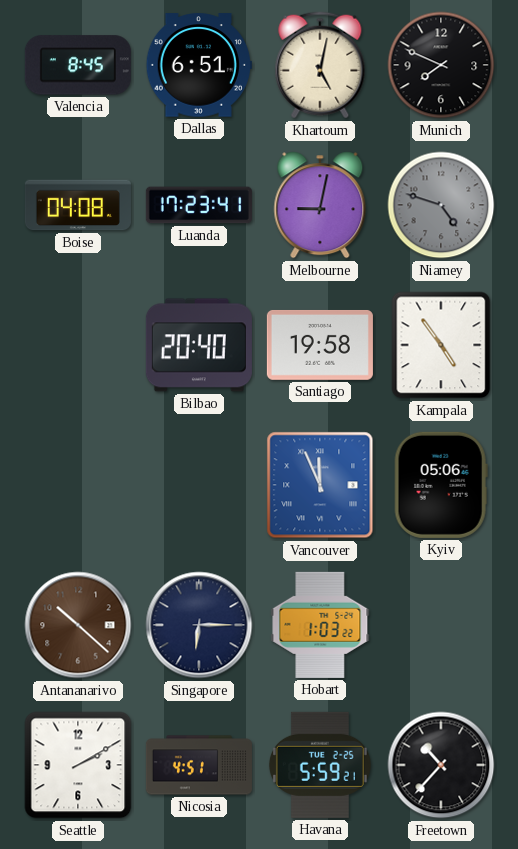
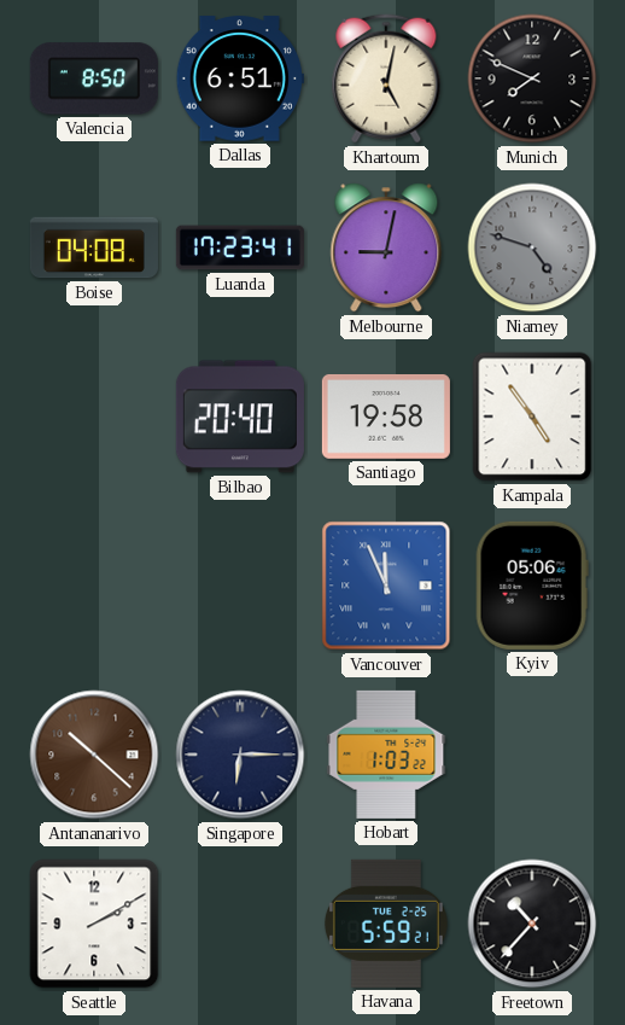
Valencia: 8:45 -> 8:50
Nicosia: 4:51 -> none
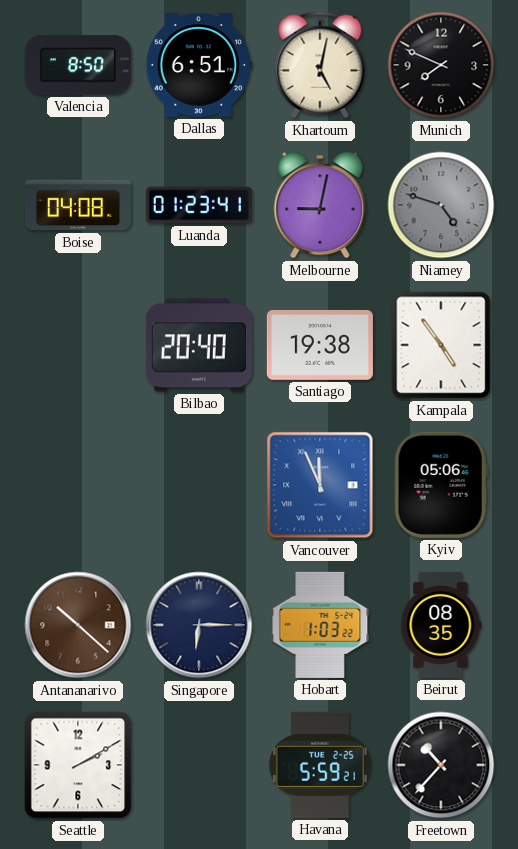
Luanda: 17:23 -> 01:23
Santiago: 19:58 -> 19:38
Beirut: none -> 08:35
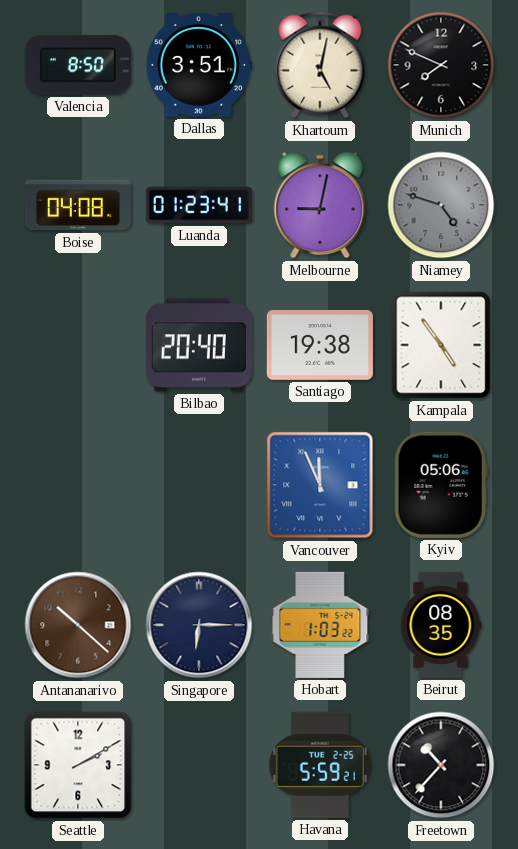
Dallas: 6:51 -> 3:51
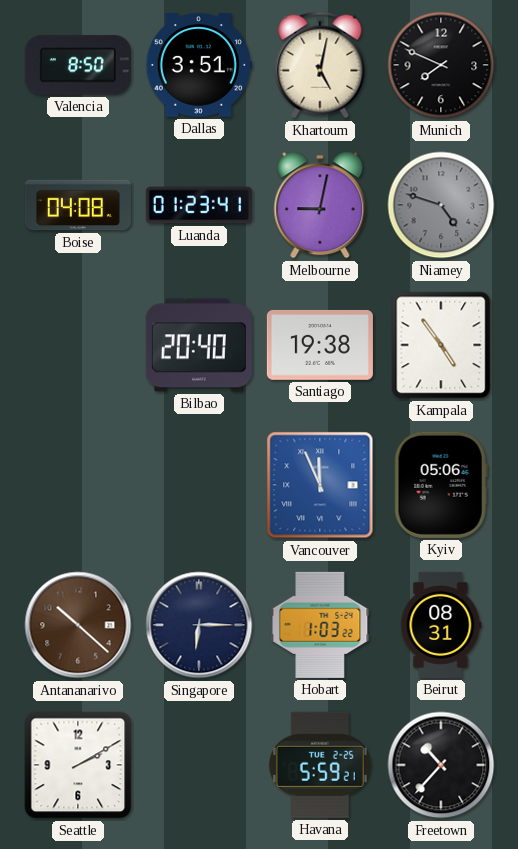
Beirut: 08:35 -> 08:31
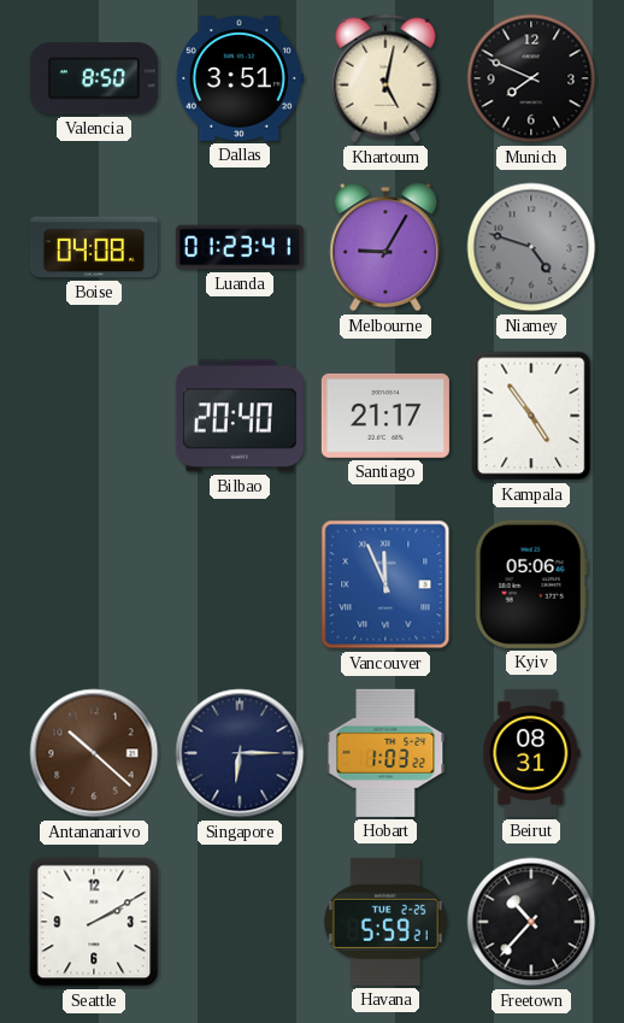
Melbourne: 9:02 -> 9:05
Santiago: 19:38 -> 21:17
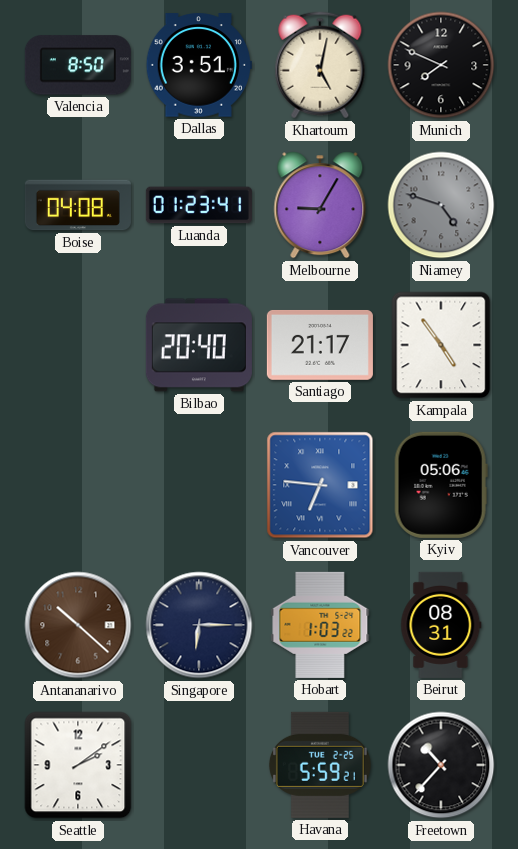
Vancouver: 11:56 -> 6:46
Seattle: 2:10 -> 2:09
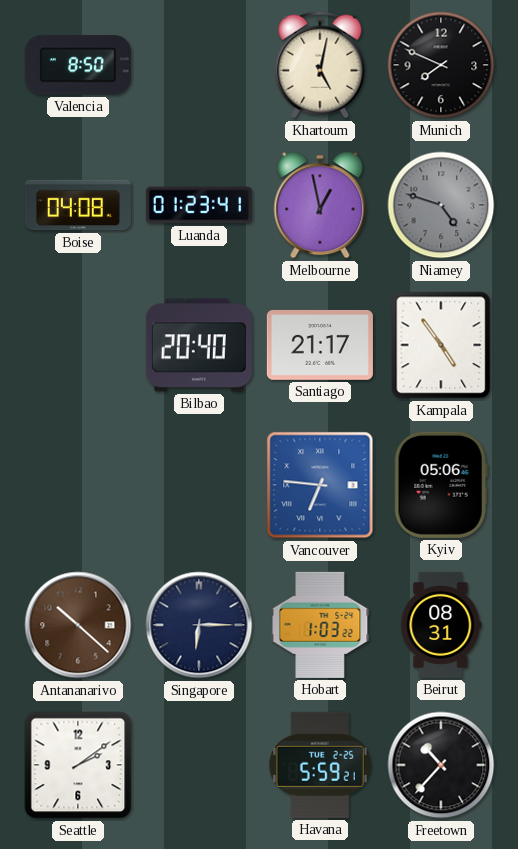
Dallas: 3:51 -> none
Melbourne: 9:05 -> 12:58
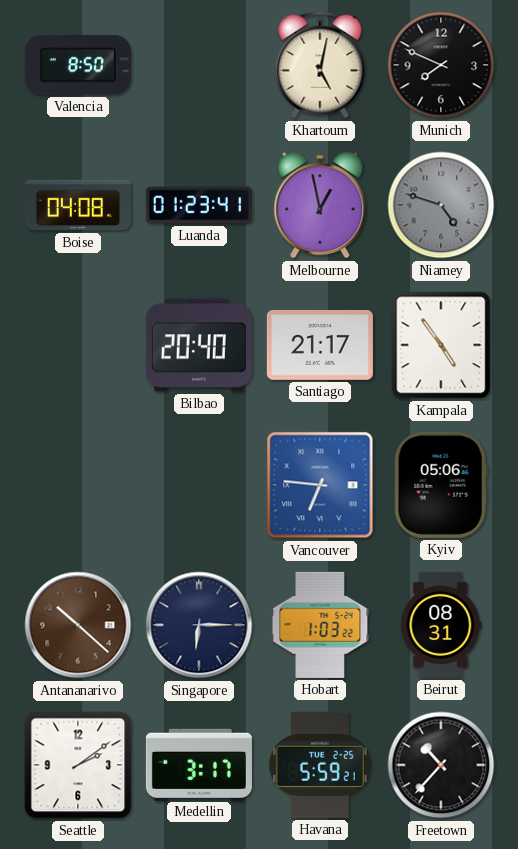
Medellin: none -> 3:17
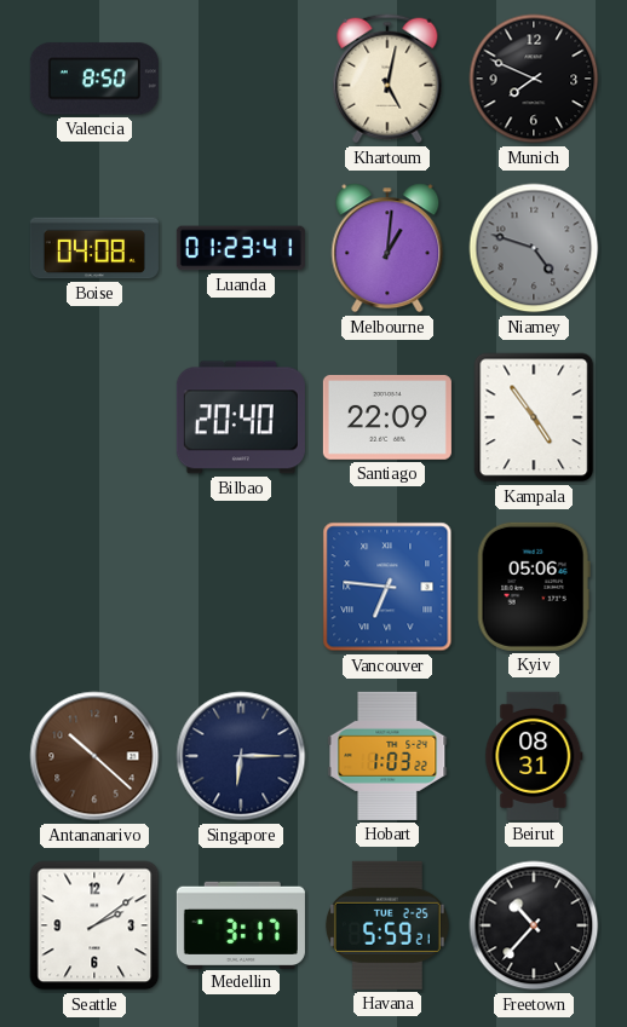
Melbourne: 12:58 -> 1:01
Santiago: 21:17 -> 22:09
